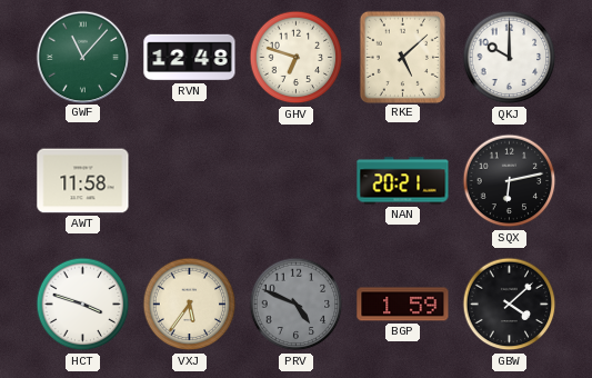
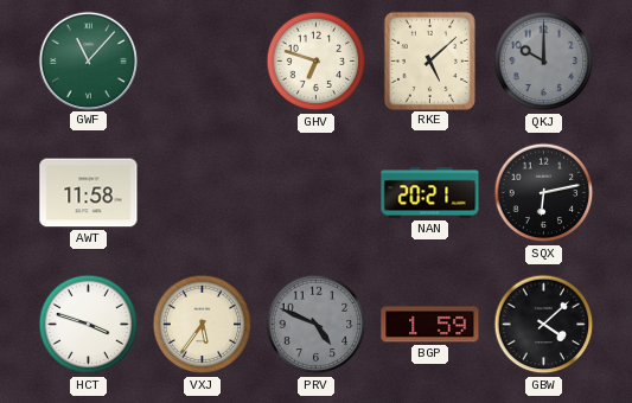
RVN: 12:48 -> none
QKJ dial: white -> grey
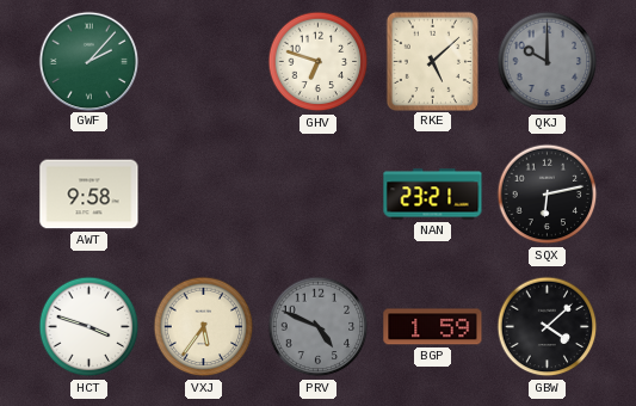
GWF: 11:07 -> 2:07
AWT: 11:58 -> 9:58
NAN: 20:21 -> 23:21
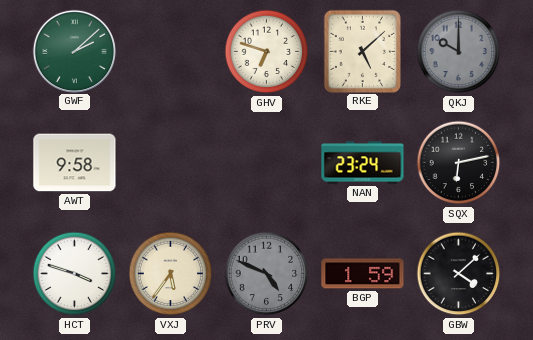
GWF: 2:07 -> 2:08
NAN: 23:21 -> 23:24
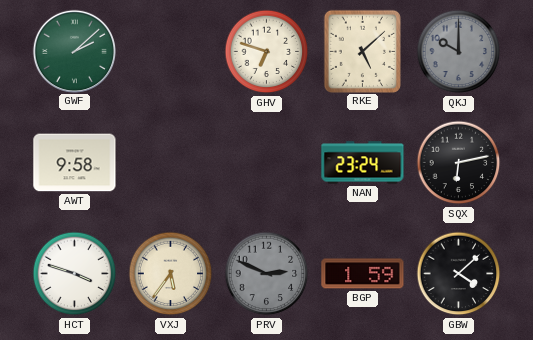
PRV: 4:49 -> 2:49
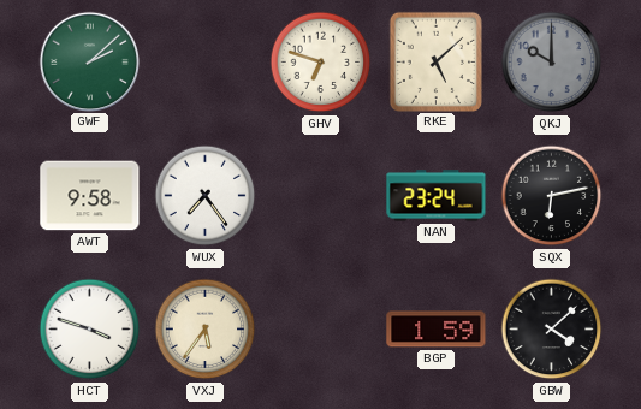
WUX: none -> 7:24
PRV: 2:49 -> none
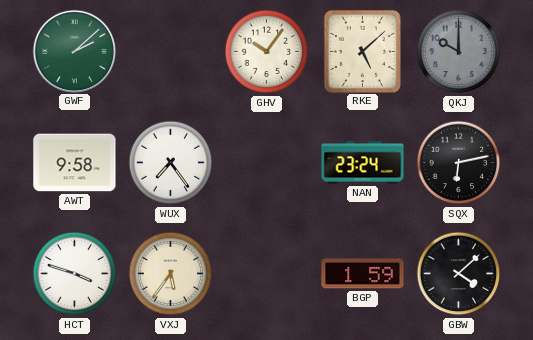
GHV: 6:48 -> 10:06
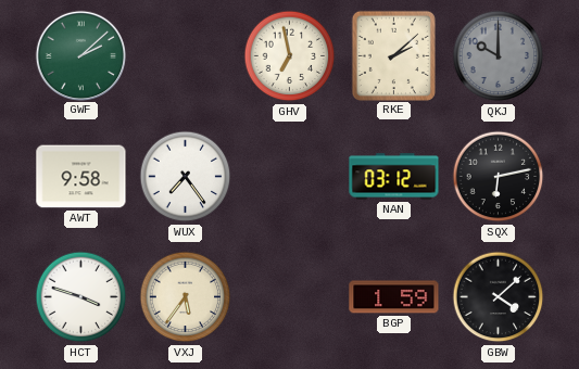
GHV: 10:06 -> 6:58
RKE: 5:08 -> 2:08
NAN: 23:24 -> 03:12
